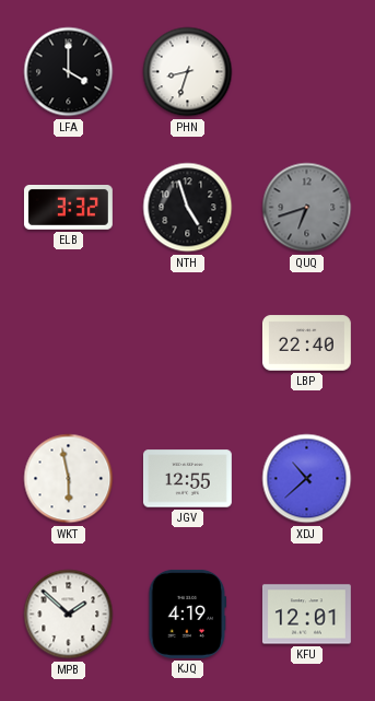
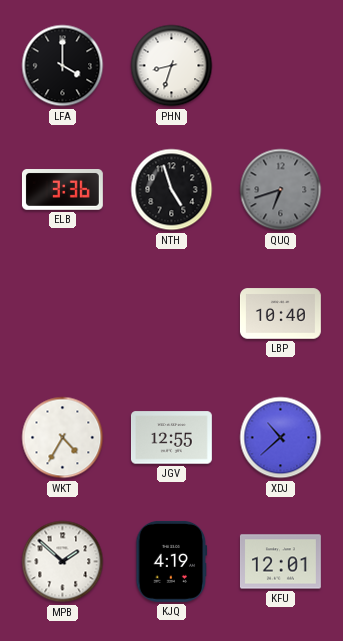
ELB: 3:32 -> 3:36
LBP: 22:40 -> 10:40
WKT: 5:58 -> 4:35
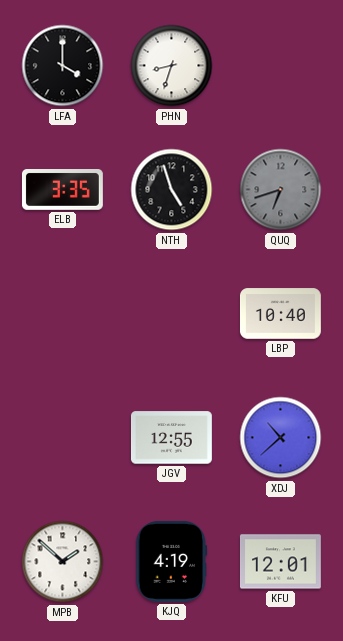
ELB: 3:36 -> 3:35
WKT: 4:35 -> none
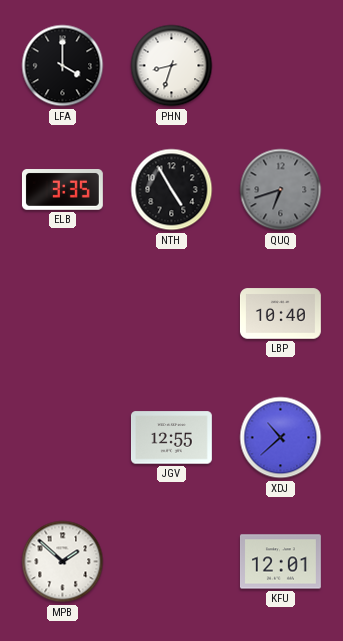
NTH: 4:57 -> 4:55
KJQ: 4:19 -> none
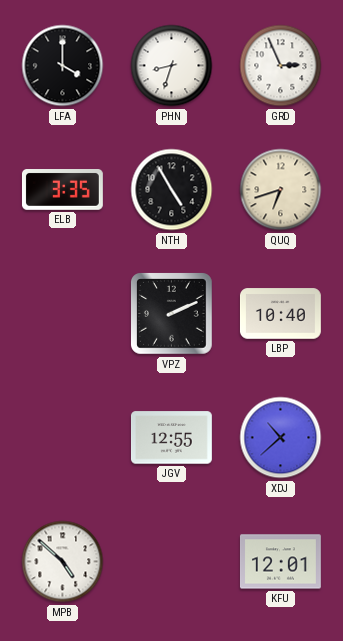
GRD: none -> 2:56
QUQ dial: grey -> cream
VPZ: none -> 2:11
MPB: 1:52 -> 4:52
